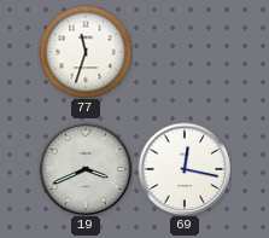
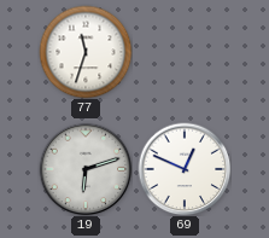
19: 3:41 -> 6:12
69: 12:17 -> 12:49
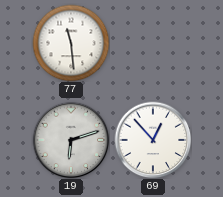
77: 11:33 -> 11:29
69: 12:49 -> 12:53
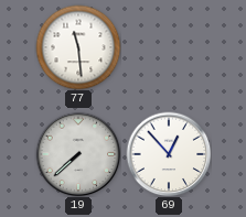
19: 6:12 -> 7:38
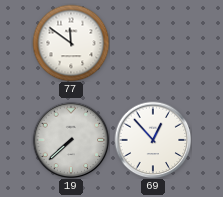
77: 11:29 -> 11:51
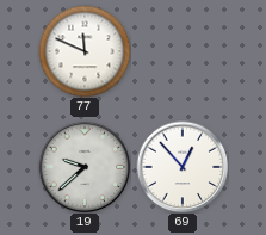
77: 11:51 -> 11:49
19: 7:38 -> 9:38
